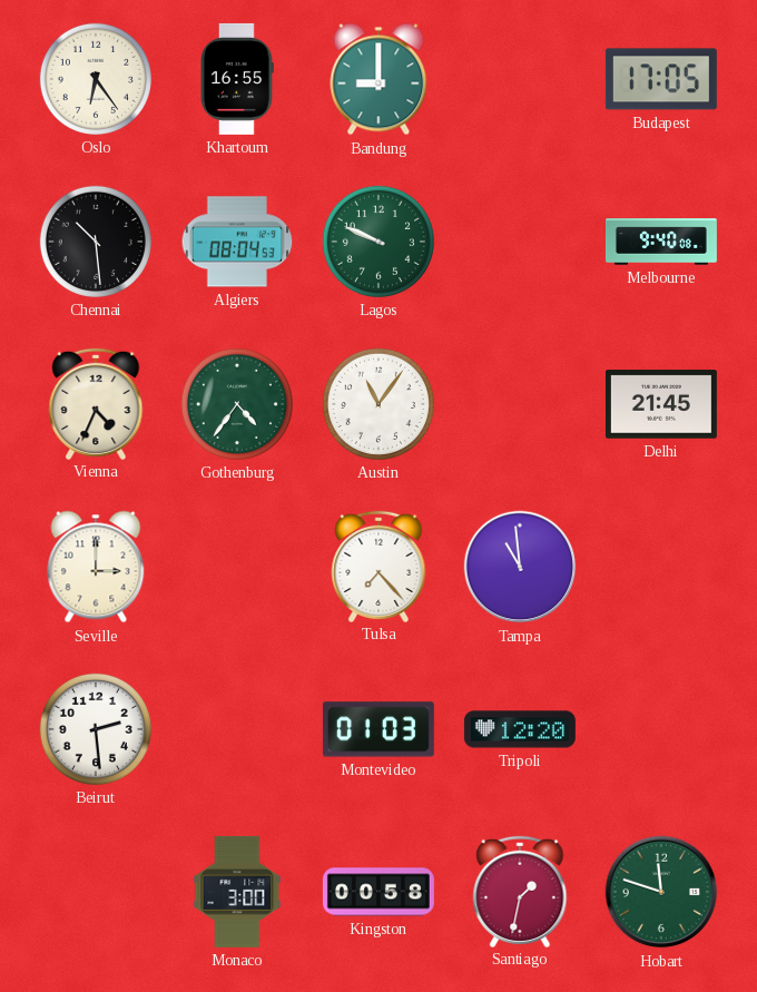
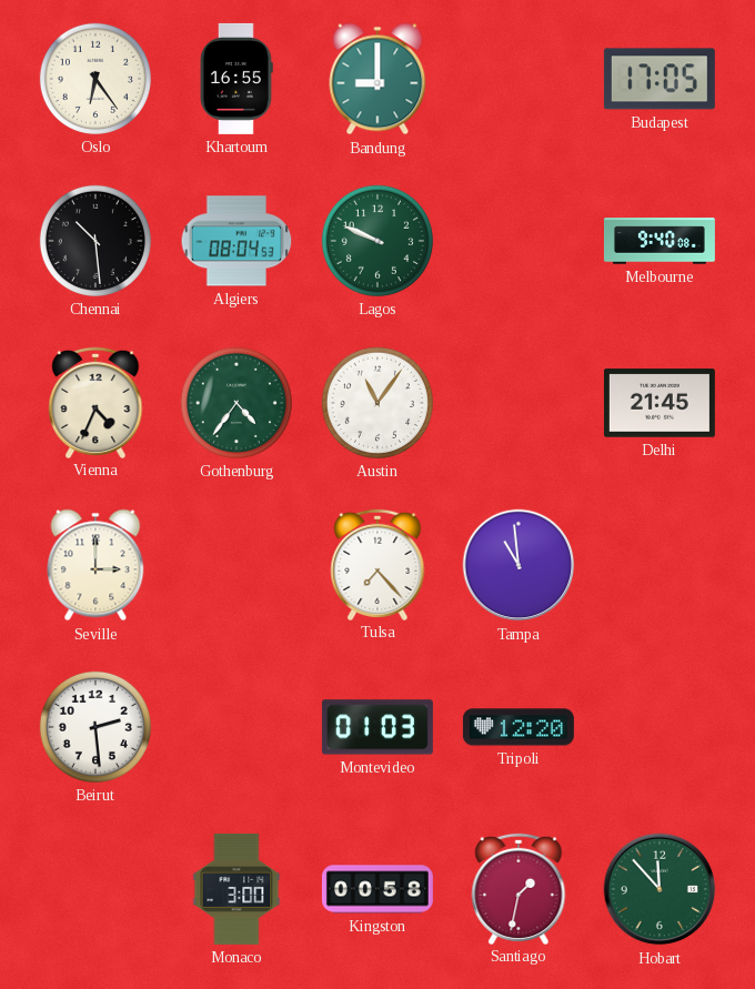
Hobart: 11:48 -> 11:53
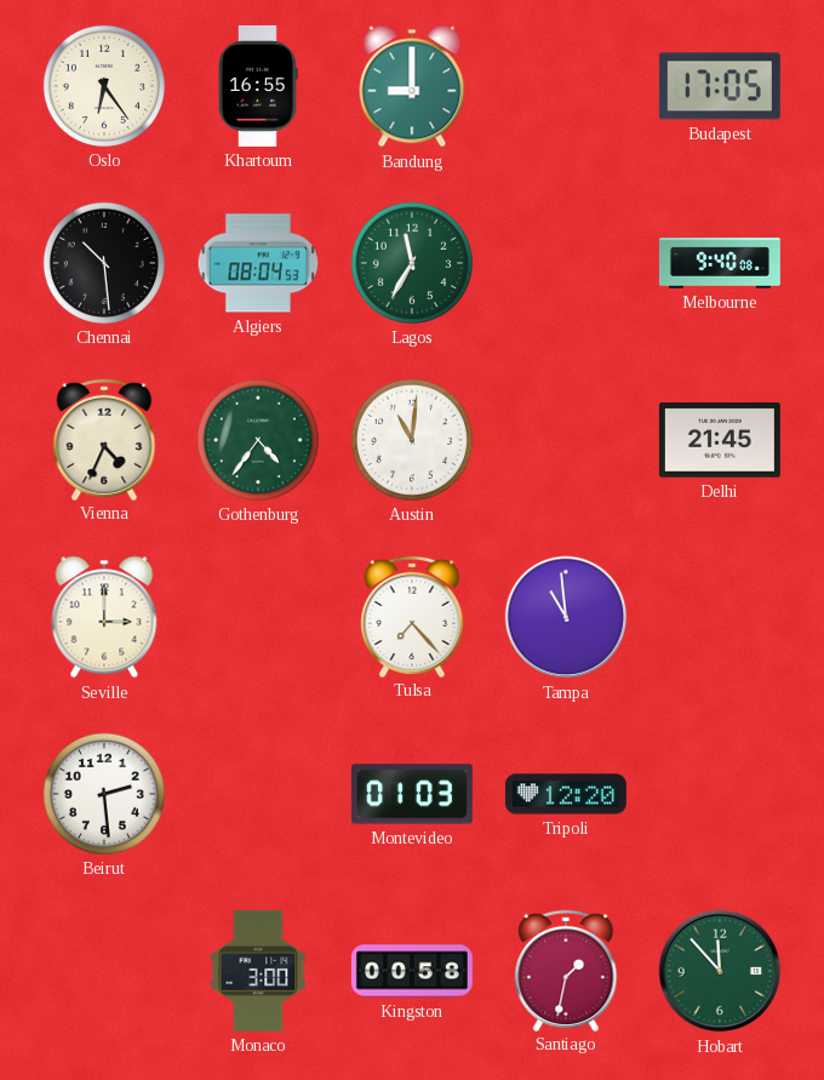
Lagos: 9:49 -> 11:35
Austin: 11:06 -> 11:01
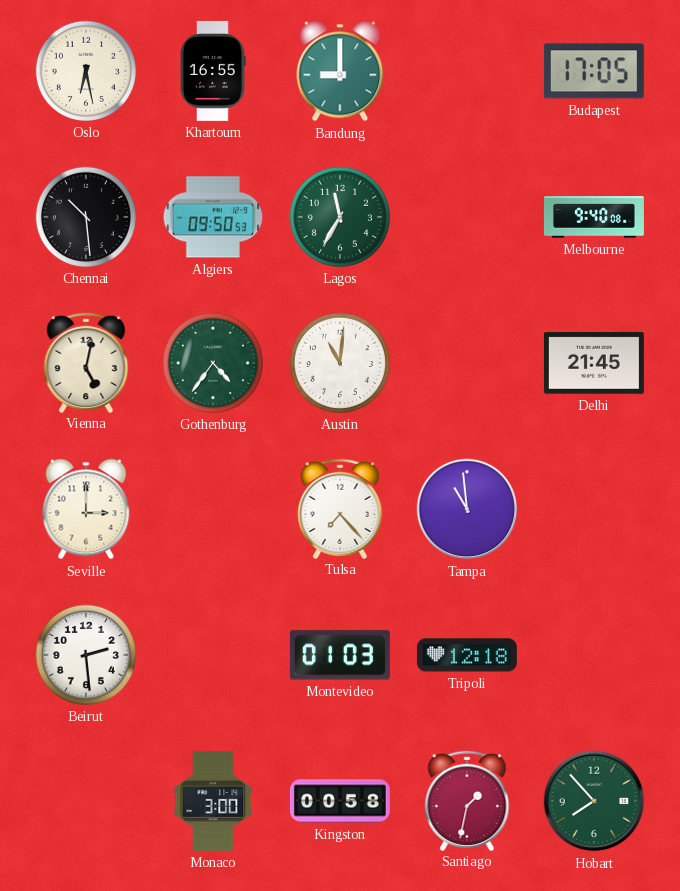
Oslo: 6:24 -> 6:28
Algiers: 08:04 -> 09:50
Vienna: 4:34 -> 5:02
Tripoli: 12:20 -> 12:18
Hobart: 11:53 -> 7:53
